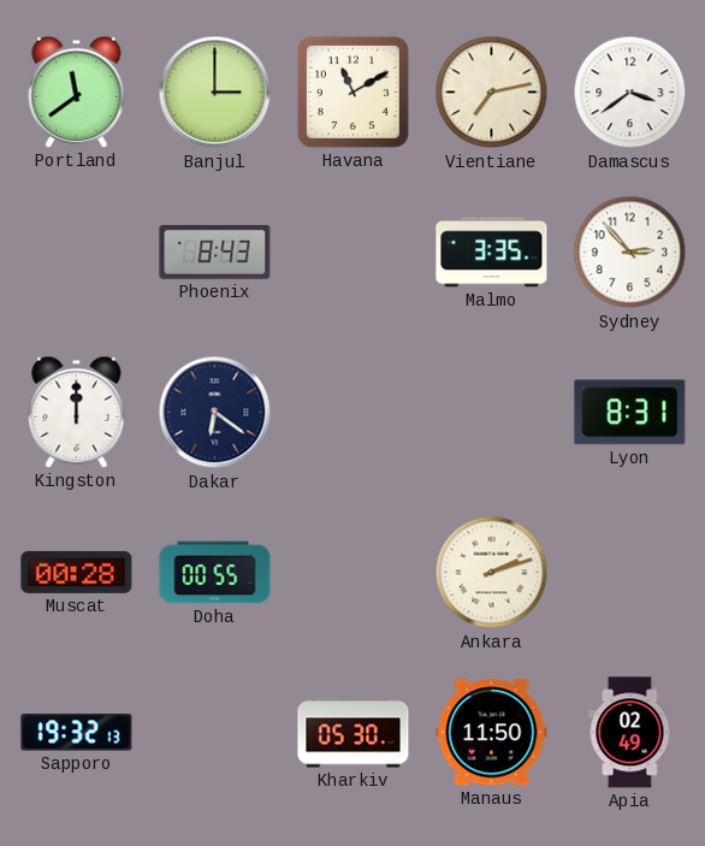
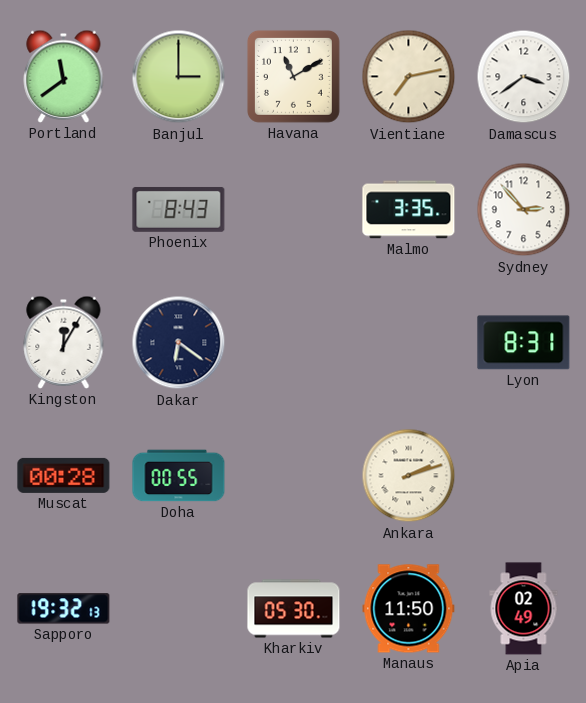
Kingston: 12:00 -> 12:05
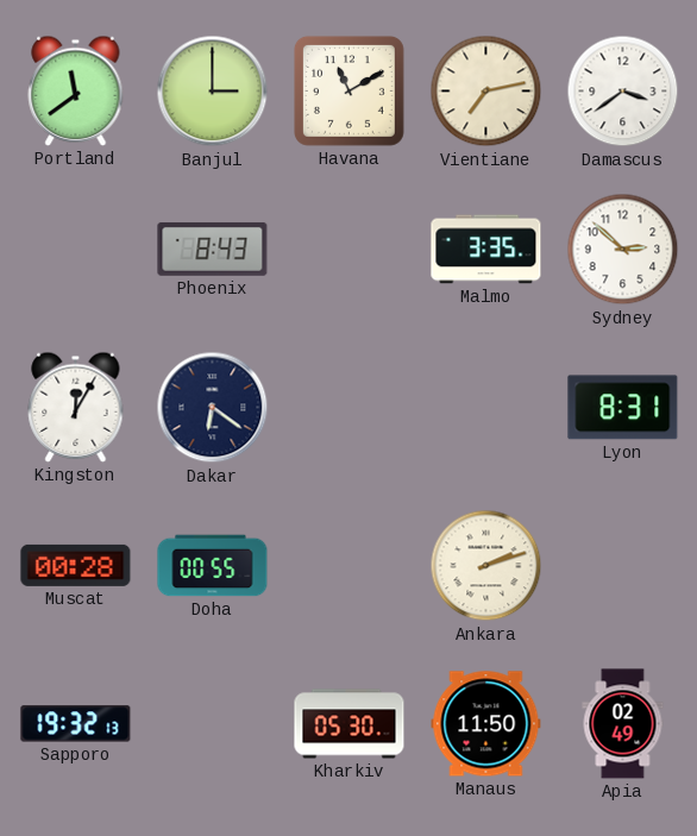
Sydney: 2:53 -> 2:52
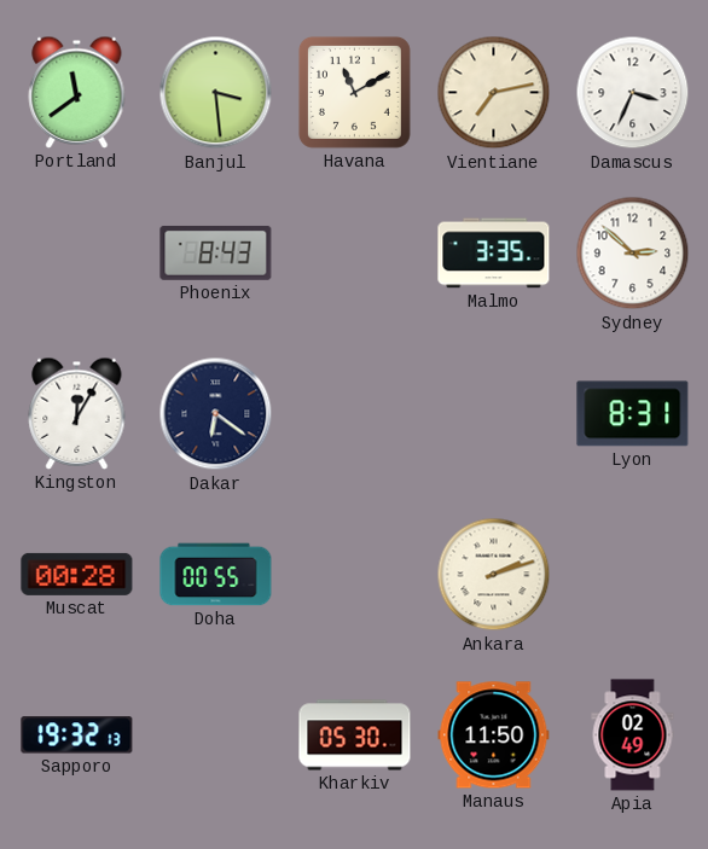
Banjul: 3:00 -> 3:29
Damascus: 3:39 -> 3:34
